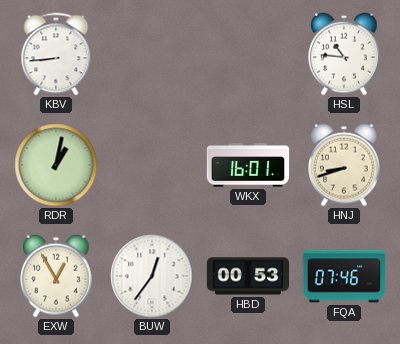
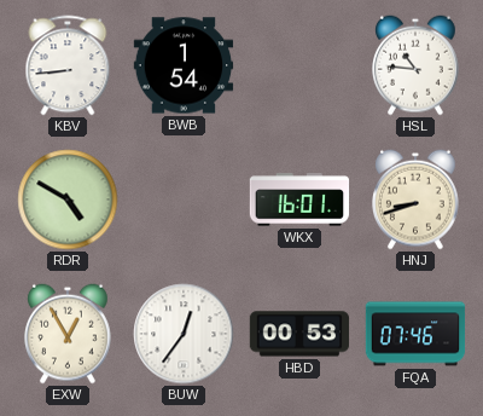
BWB: none -> 1:54
RDR: 1:02 -> 4:50
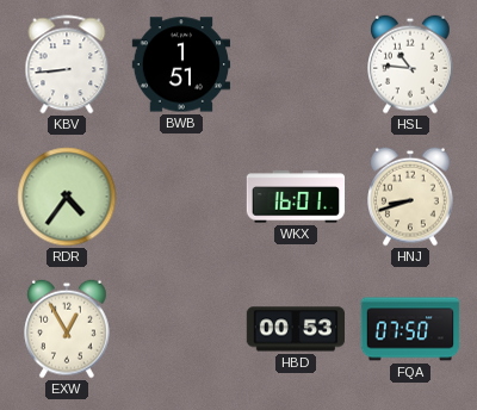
BWB: 1:54 -> 1:51
RDR: 4:50 -> 4:36
BUW: 12:36 -> none
FQA: 07:46 -> 07:50
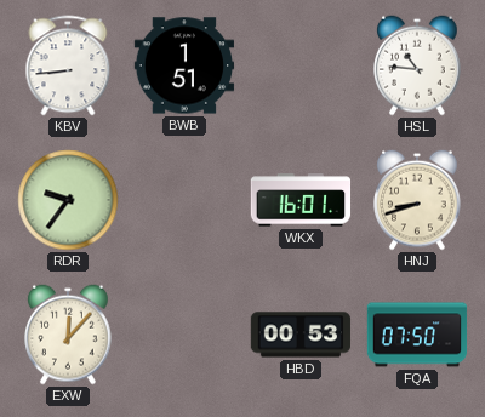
RDR: 4:36 -> 9:36
EXW: 12:55 -> 12:07
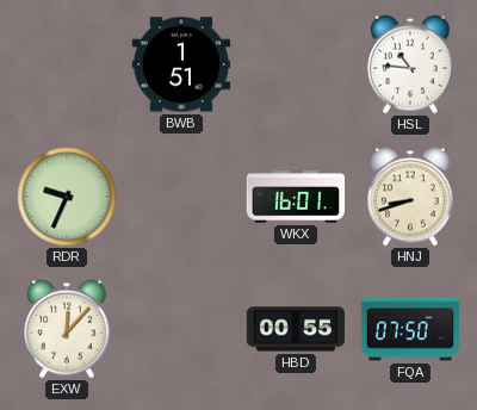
KBV: 8:44 -> none
RDR: 9:36 -> 9:34
HBD: 00:53 -> 00:55
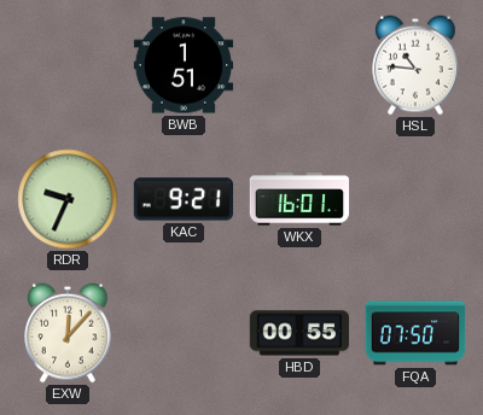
KAC: none -> 9:21
HNJ: 8:42 -> none
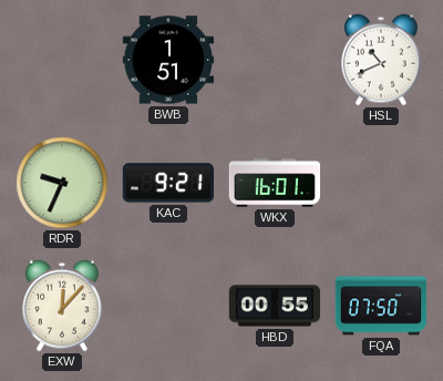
HSL: 10:46 -> 10:41
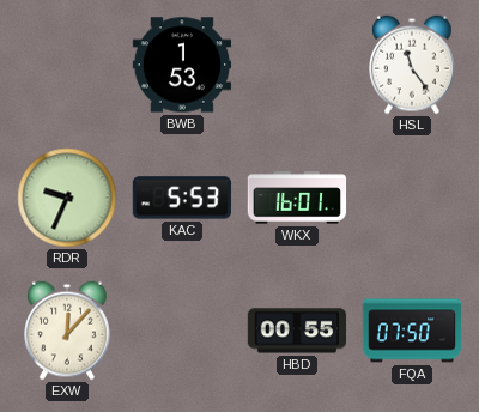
BWB: 1:51 -> 1:53
HSL: 10:41 -> 11:24
KAC: 9:21 -> 5:53
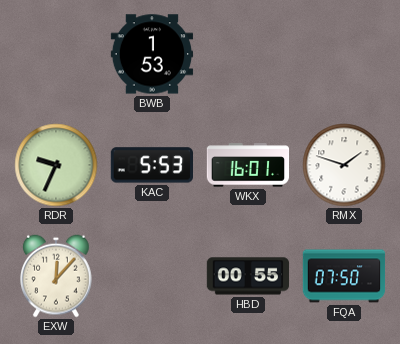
HSL: 11:24 -> none
RMX: none -> 1:48
